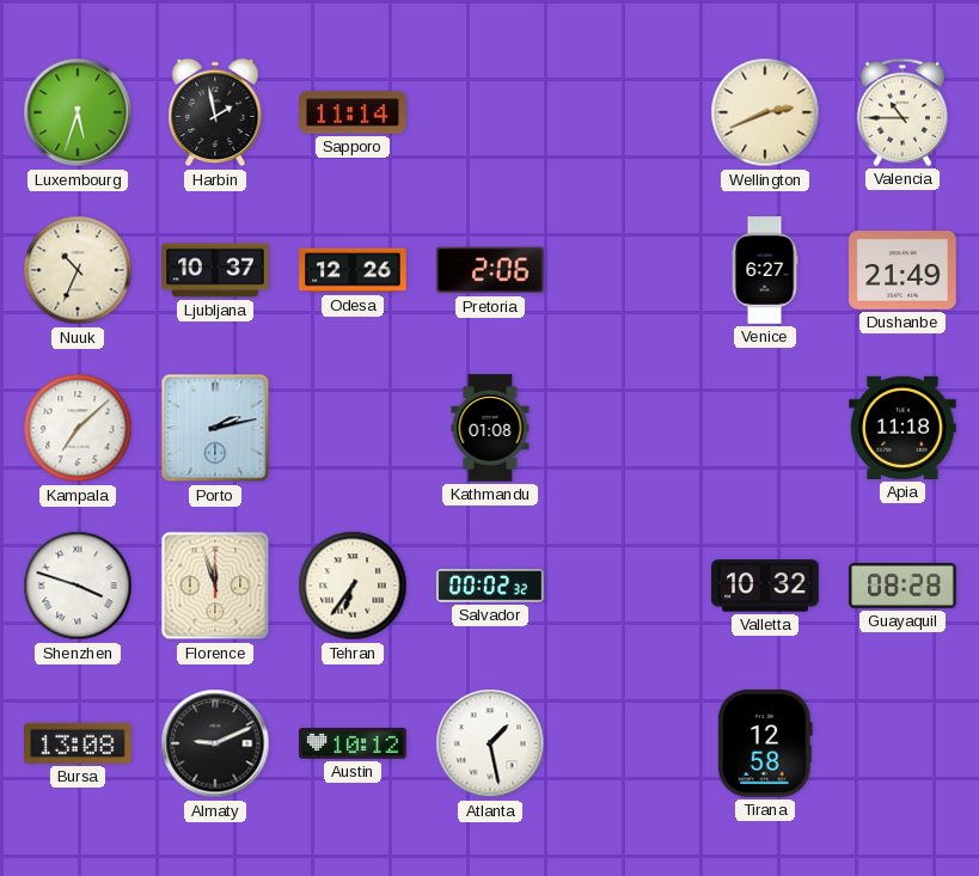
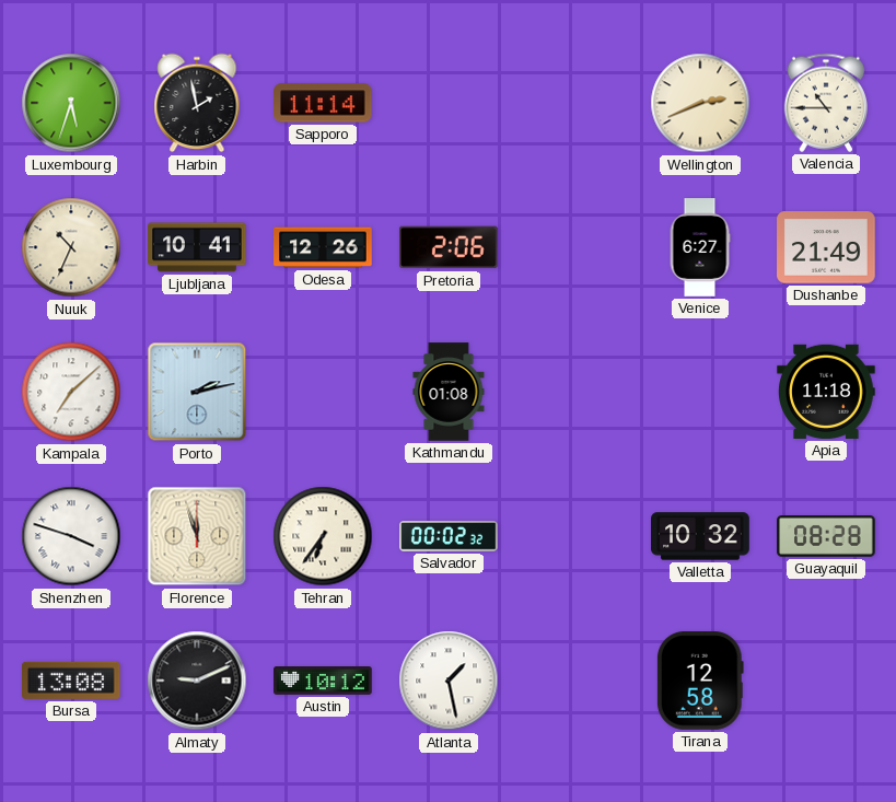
Ljubljana: 10:37 -> 10:41
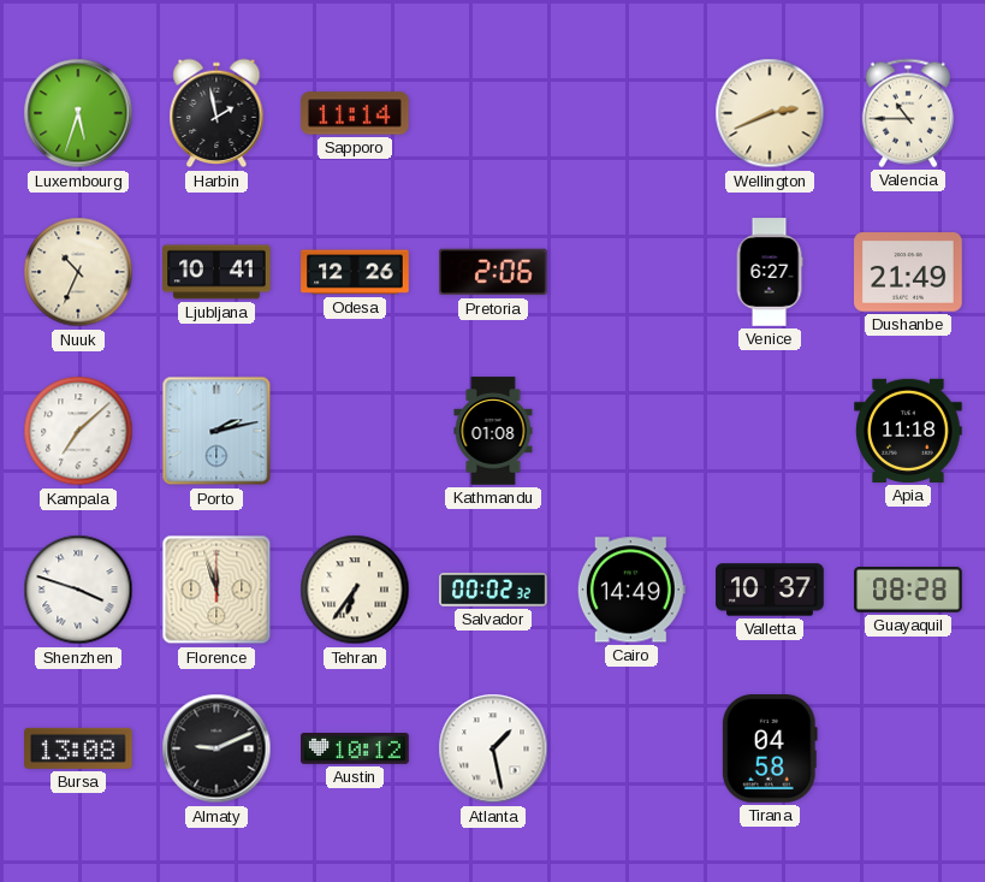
Cairo: none -> 14:49
Valletta: 10:32 -> 10:37
Tirana: 12:58 -> 04:58
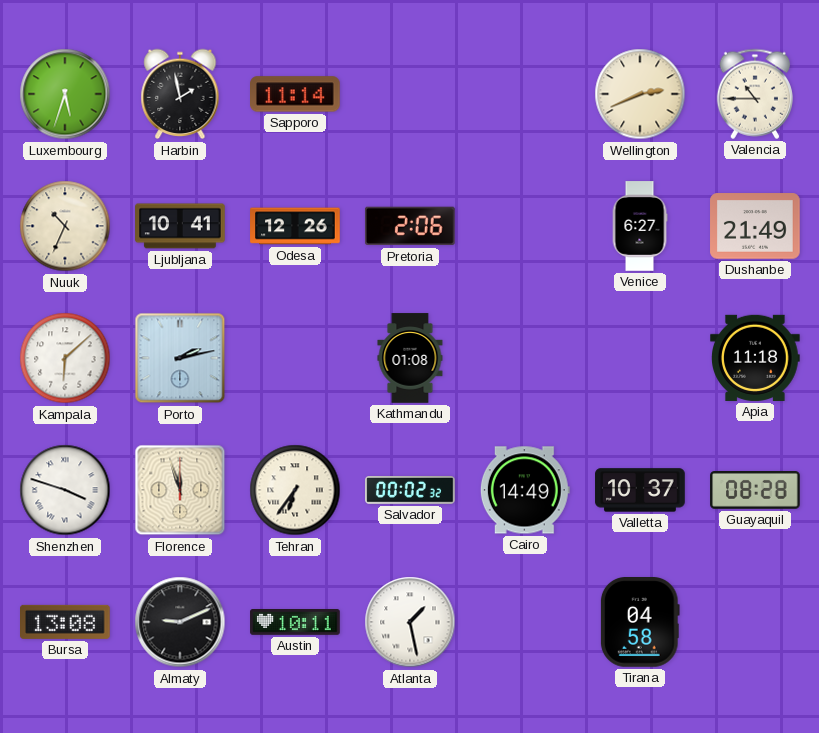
Kampala: 7:08 -> 6:08
Austin: 10:12 -> 10:11
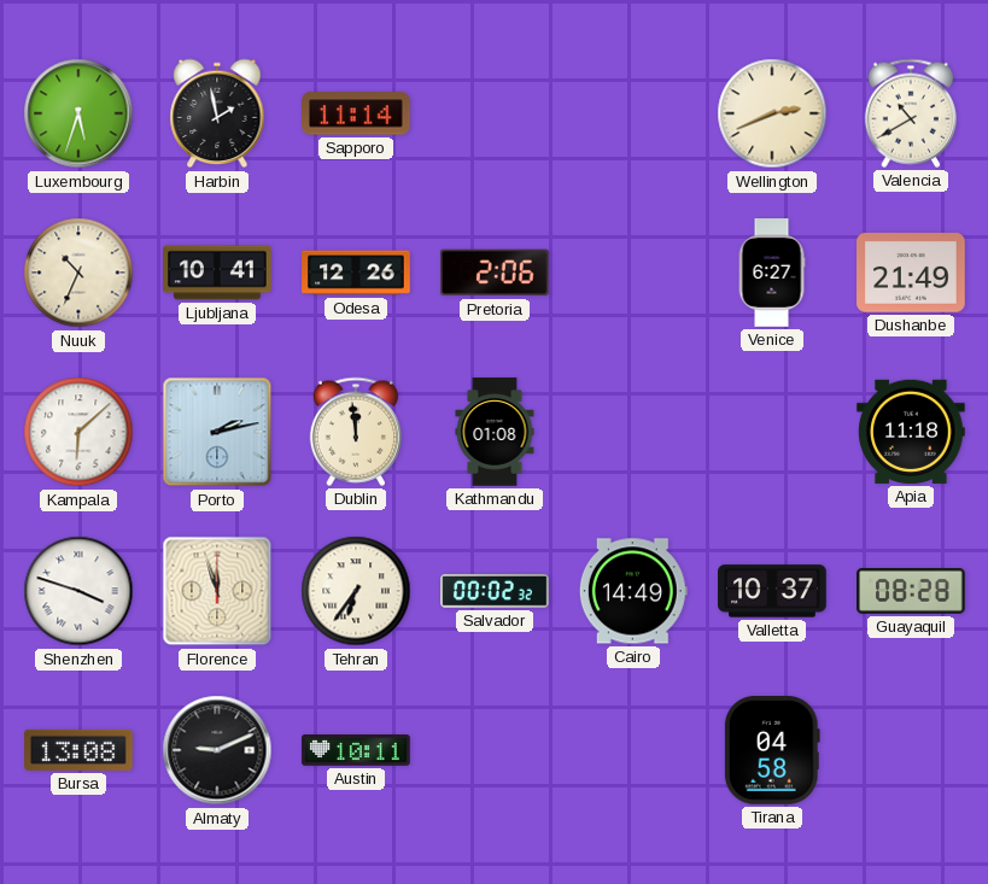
Valencia: 10:45 -> 10:40
Dublin: none -> 11:59
Atlanta: 1:28 -> none
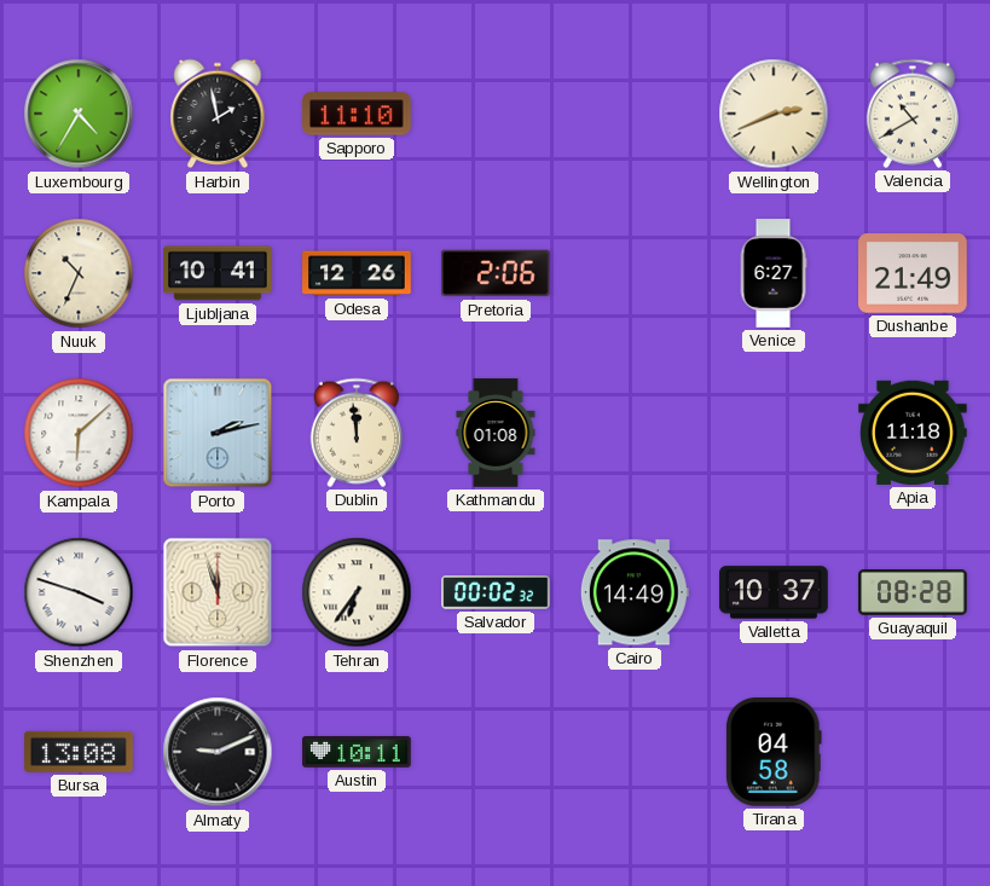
Luxembourg: 5:33 -> 4:35
Sapporo: 11:14 -> 11:10
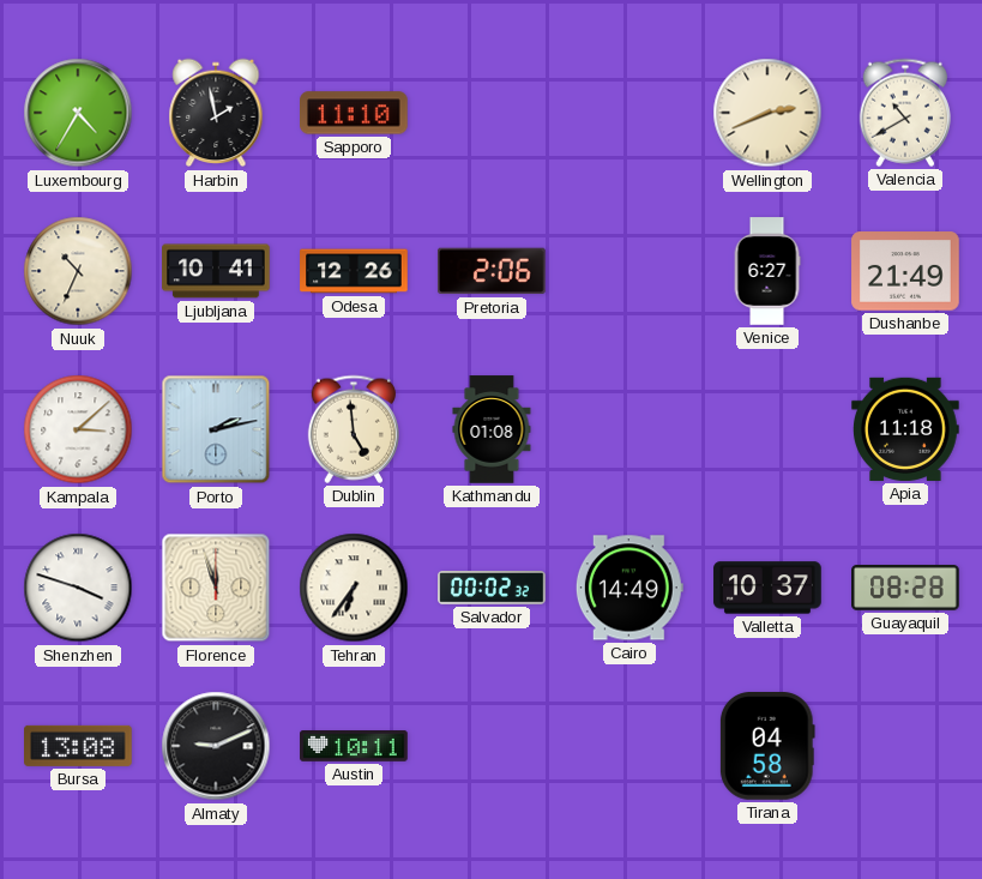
Kampala: 6:08 -> 3:08
Dublin: 11:59 -> 4:59
